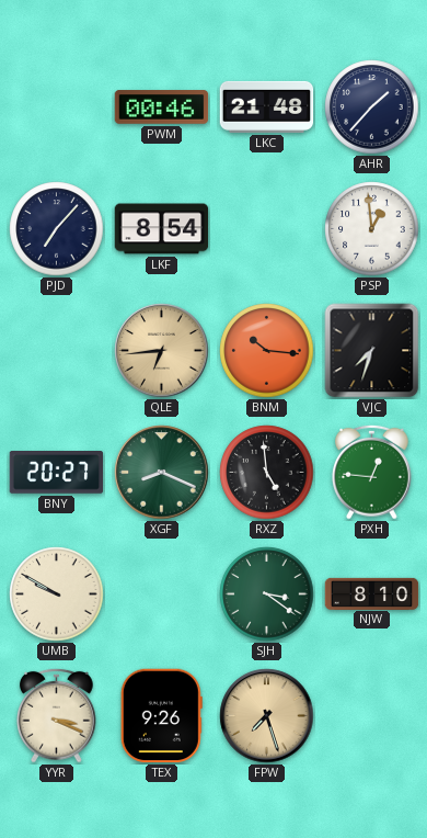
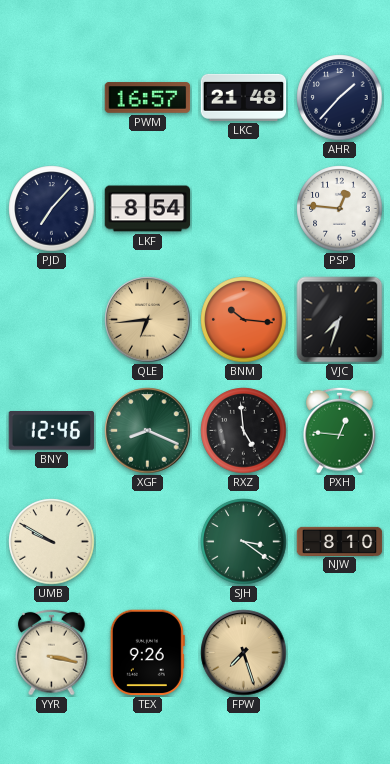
PWM: 00:46 -> 16:57
PSP: 12:59 -> 12:46
BNY: 20:27 -> 12:46
YYR: 3:19 -> 3:17
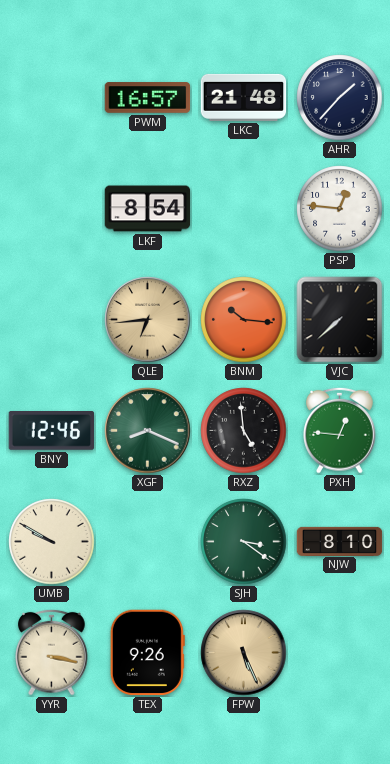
PJD: 7:07 -> none
VJC: 7:33 -> 7:38
FPW: 7:27 -> 5:26
